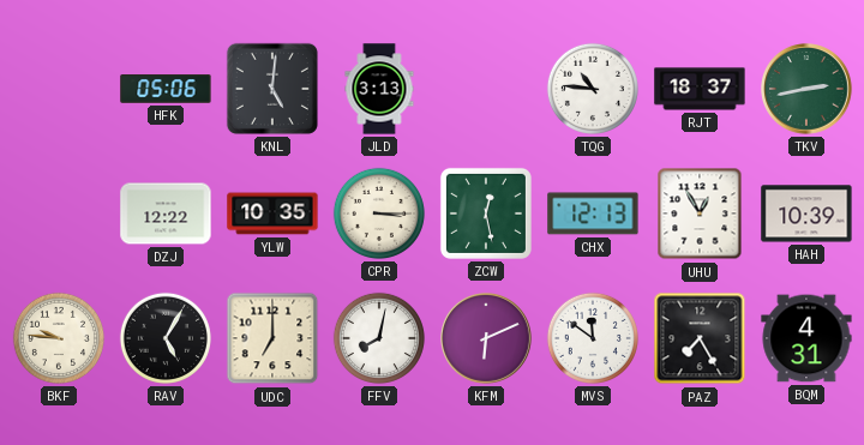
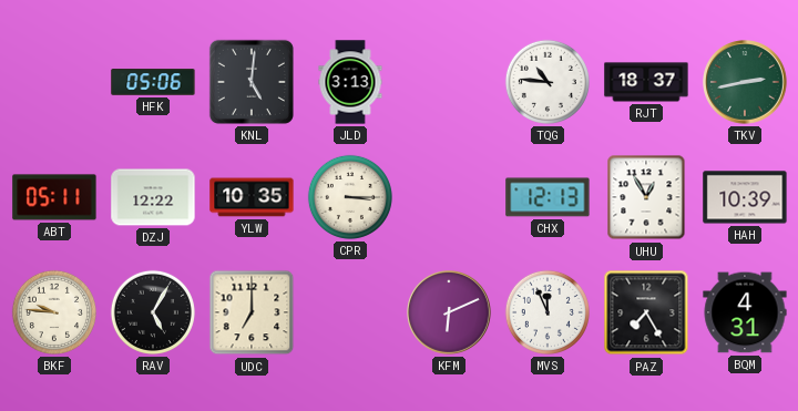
ABT: none -> 05:11
ZCW: 12:28 -> none
FFV: 8:02 -> none
MVS: 11:51 -> 11:56
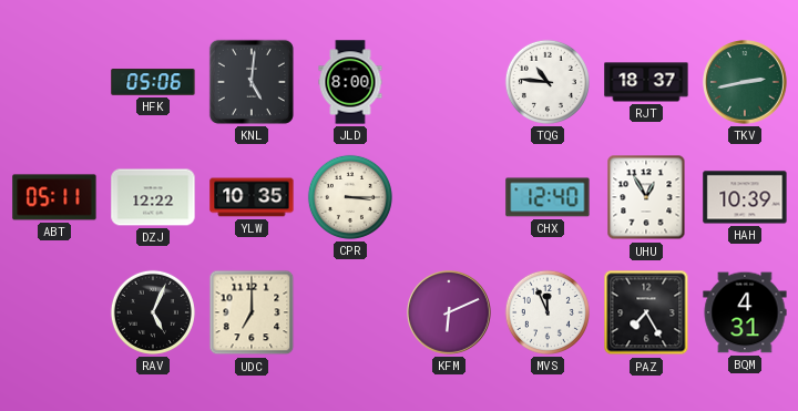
JLD: 3:13 -> 8:00
CHX: 12:13 -> 12:40
BKF: 9:46 -> none
RAV: 5:05 -> 5:04
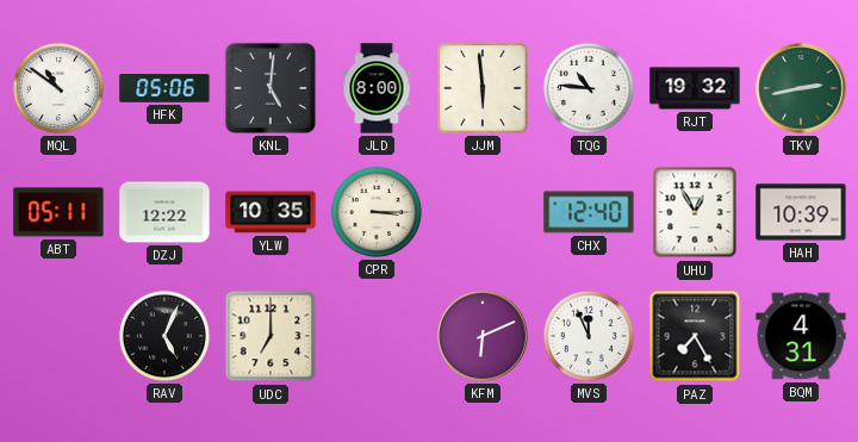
MQL: none -> 10:51
JJM: none -> 5:59
RJT: 18:37 -> 19:32
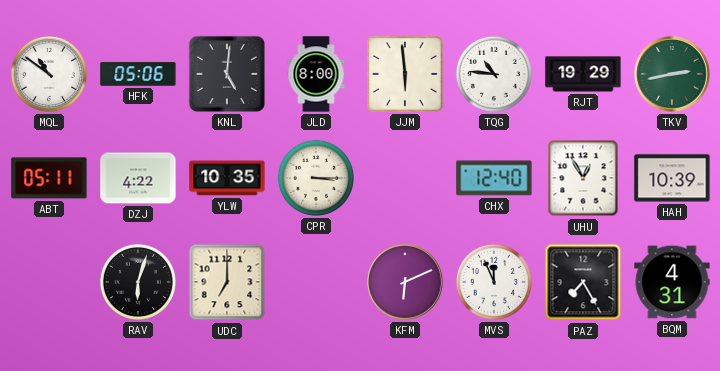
RJT: 19:32 -> 19:29
DZJ: 12:22 -> 4:22
RAV: 5:04 -> 6:03
